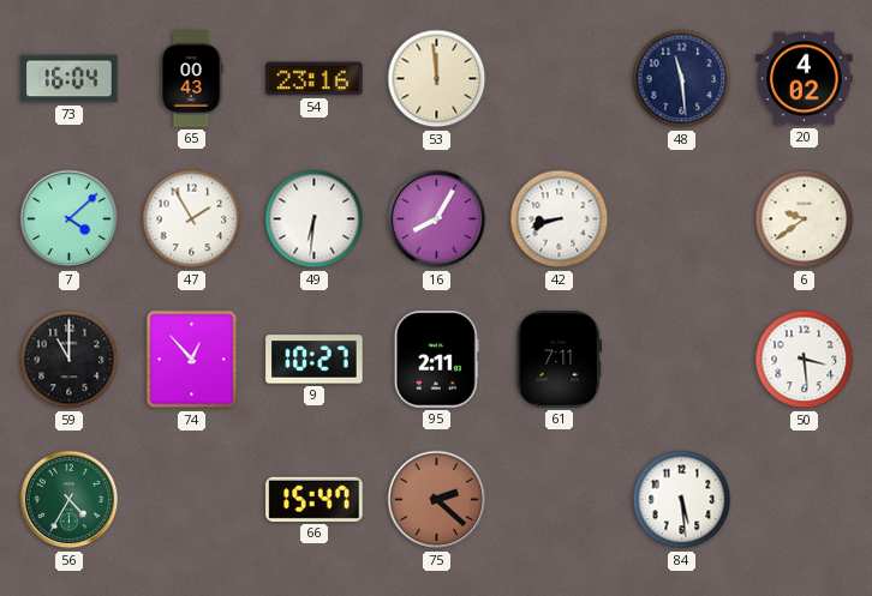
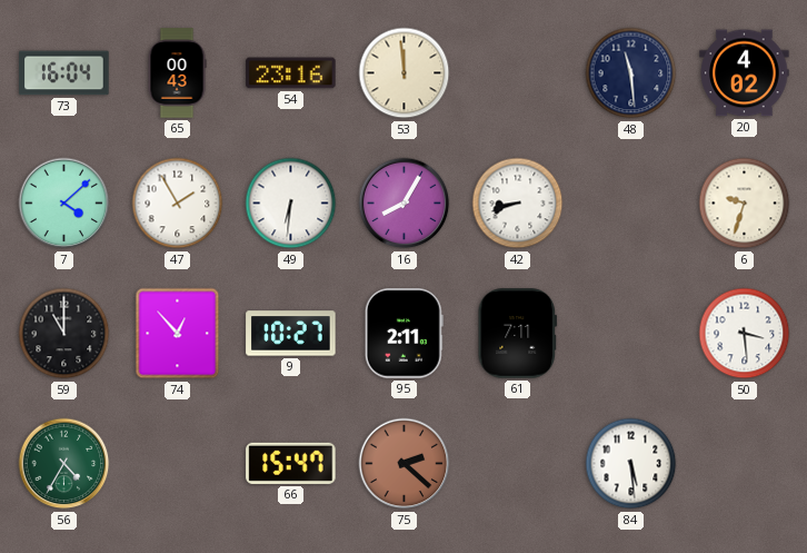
6: 9:39 -> 9:33
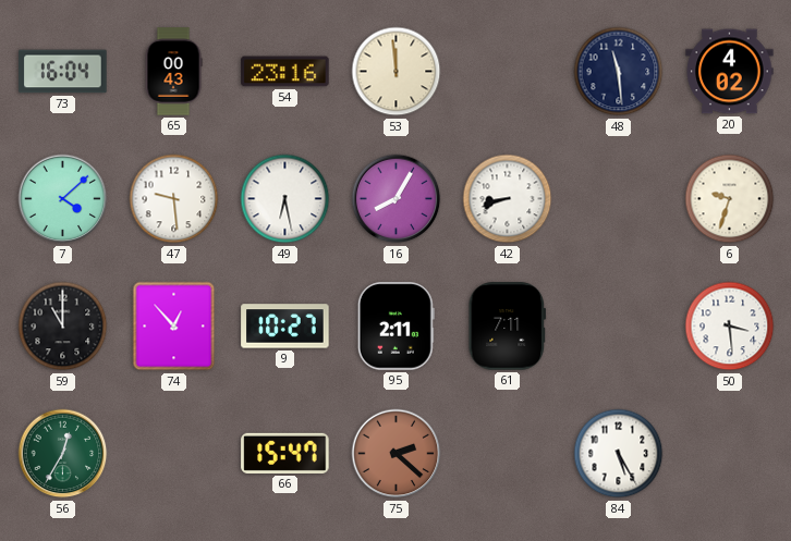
47: 1:55 -> 9:29
49: 6:31 -> 6:28
56: 4:35 -> 12:35
84: 5:29 -> 5:25
